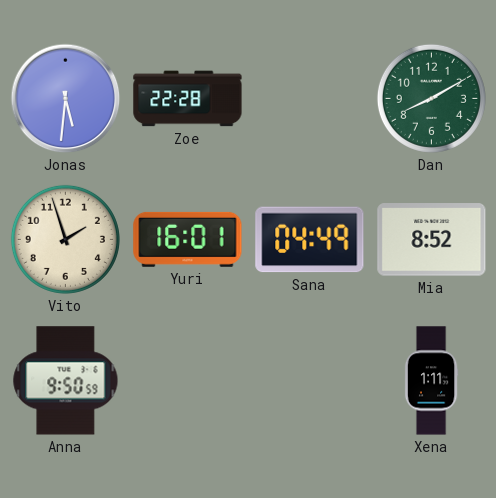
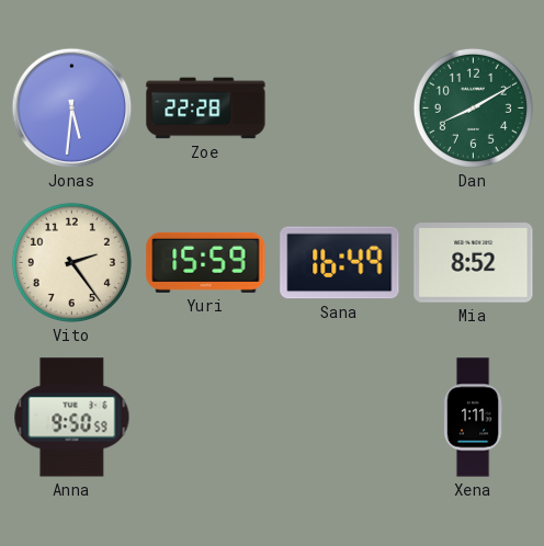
Vito: 1:57 -> 2:24
Yuri: 16:01 -> 15:59
Sana: 04:49 -> 16:49
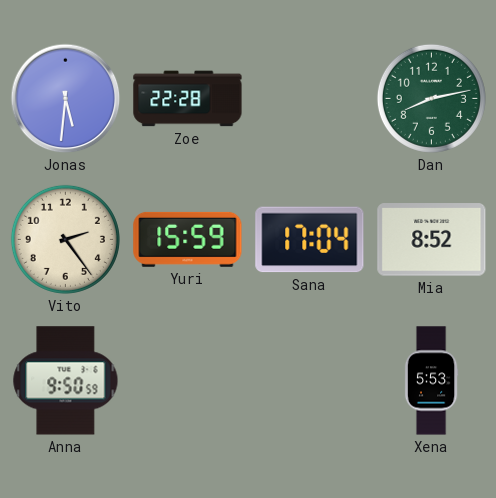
Dan: 8:10 -> 8:13
Sana: 16:49 -> 17:04
Xena: 1:11 -> 5:53
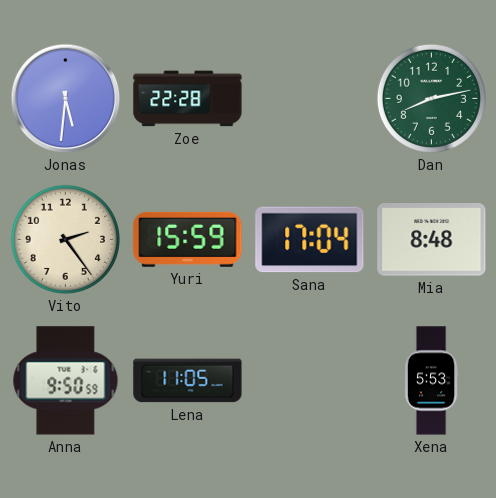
Mia: 8:52 -> 8:48
Lena: none -> 11:05
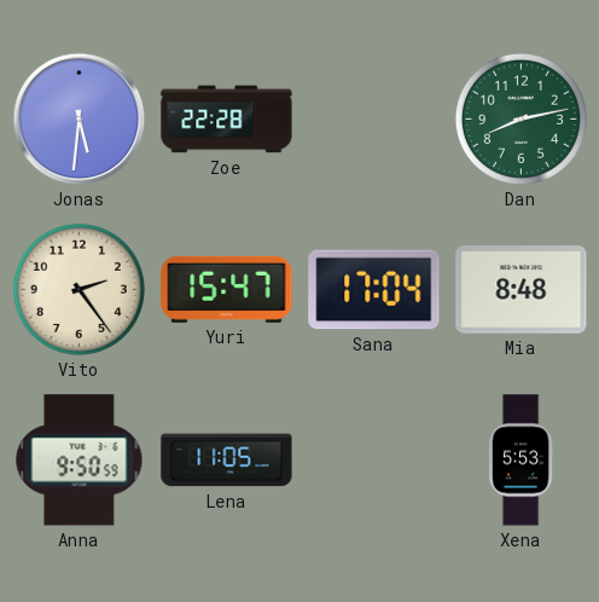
Yuri: 15:59 -> 15:47
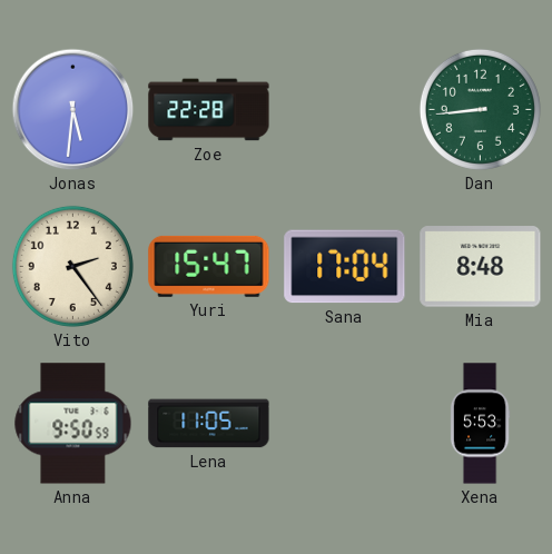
Dan: 8:13 -> 8:44
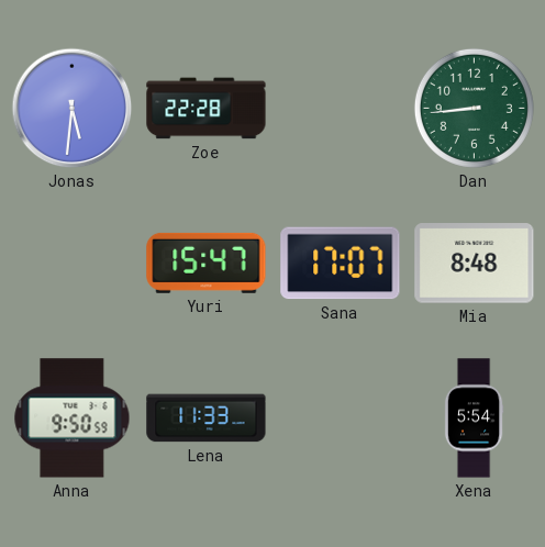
Vito: 2:24 -> none
Sana: 17:04 -> 17:07
Lena: 11:05 -> 11:33
Xena: 5:53 -> 5:54
